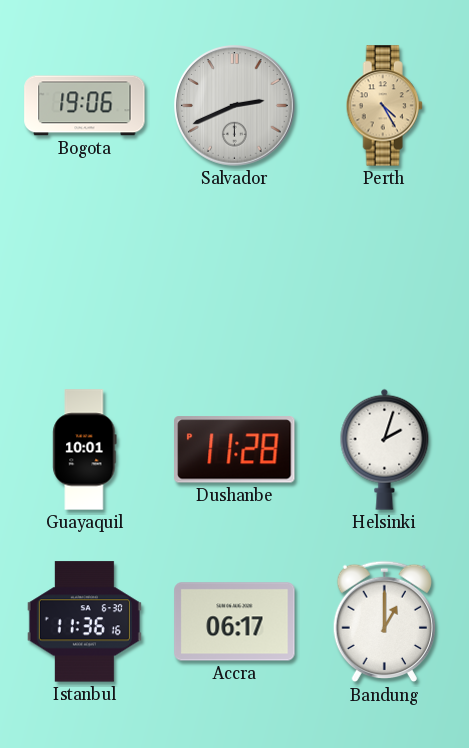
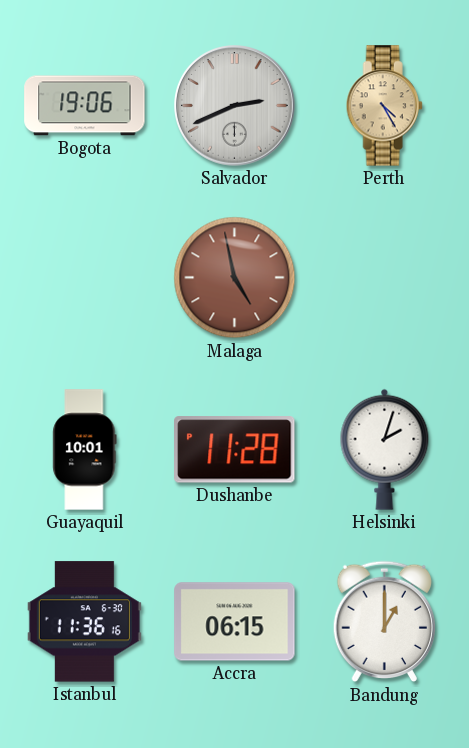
Malaga: none -> 4:58
Accra: 06:17 -> 06:15
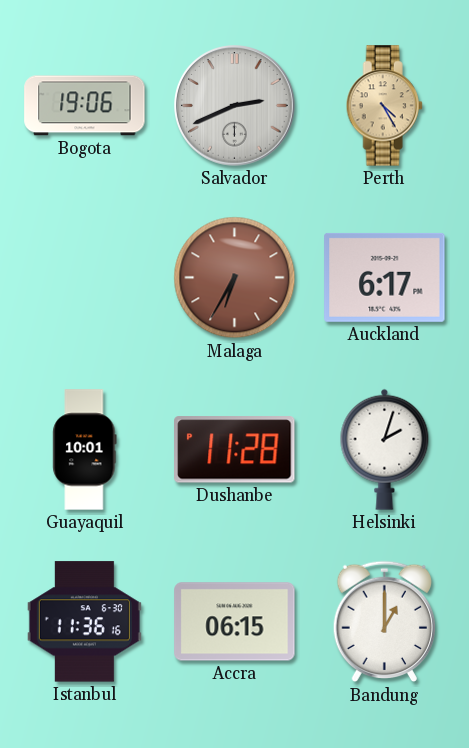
Malaga: 4:58 -> 6:35
Auckland: none -> 6:17
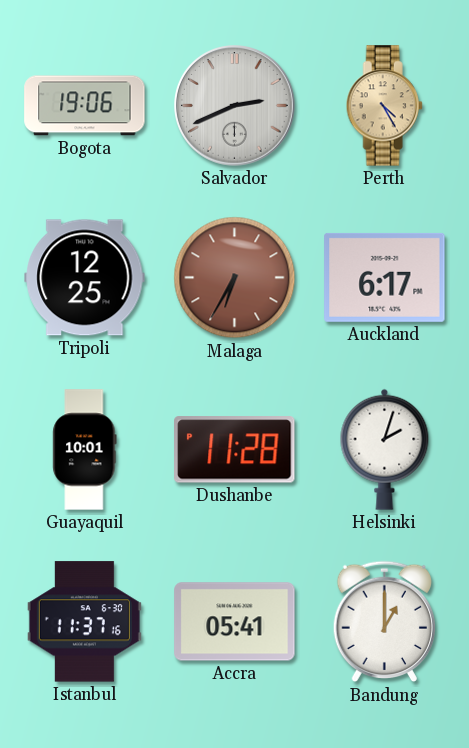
Tripoli: none -> 12:25
Istanbul: 11:36 -> 11:37
Accra: 06:15 -> 05:41
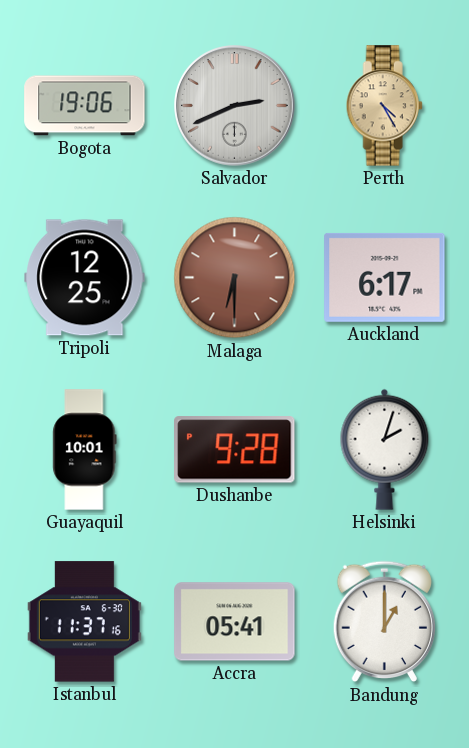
Malaga: 6:35 -> 6:30
Dushanbe: 11:28 -> 9:28
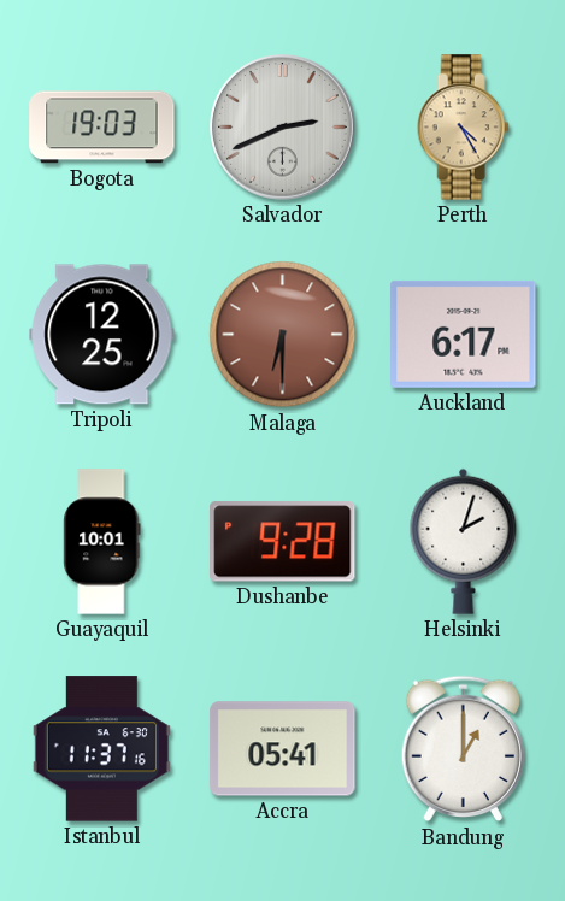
Bogota: 19:06 -> 19:03
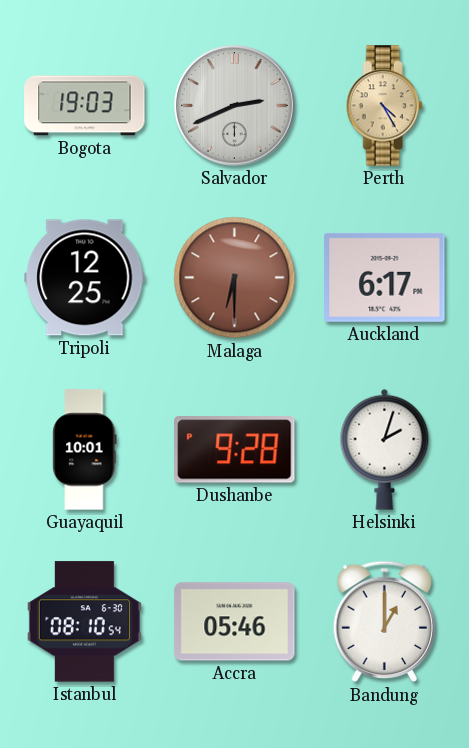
Istanbul: 11:37 -> 08:10
Accra: 05:41 -> 05:46
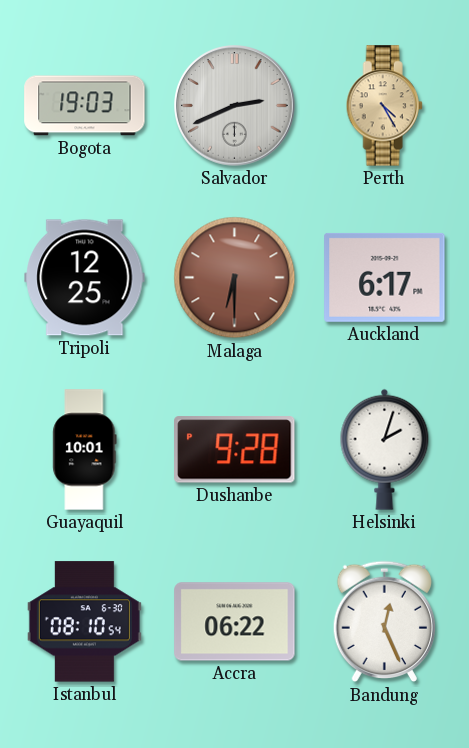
Accra: 05:46 -> 06:22
Bandung: 1:00 -> 12:26
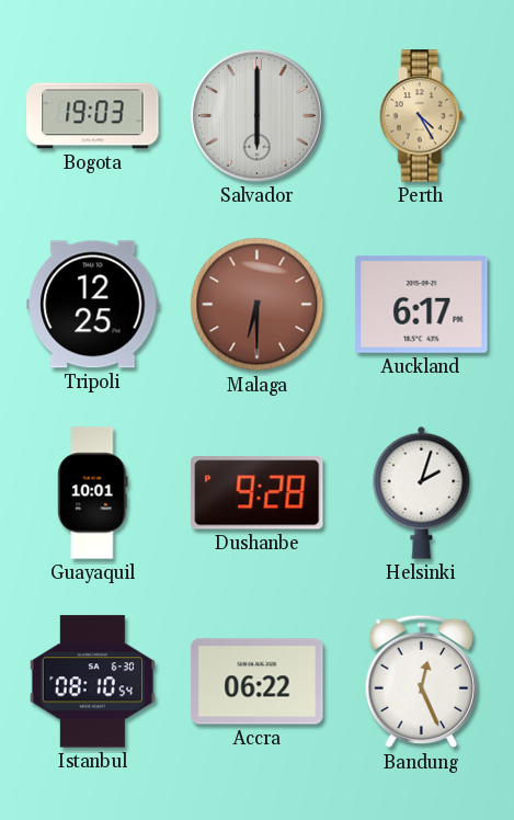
Salvador: 2:41 -> 6:00
